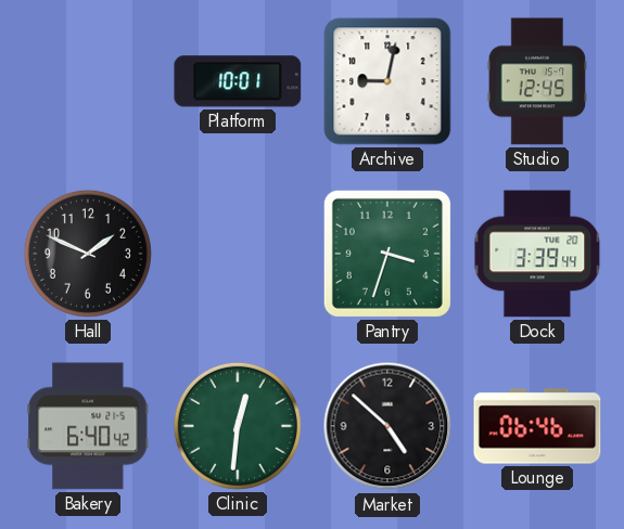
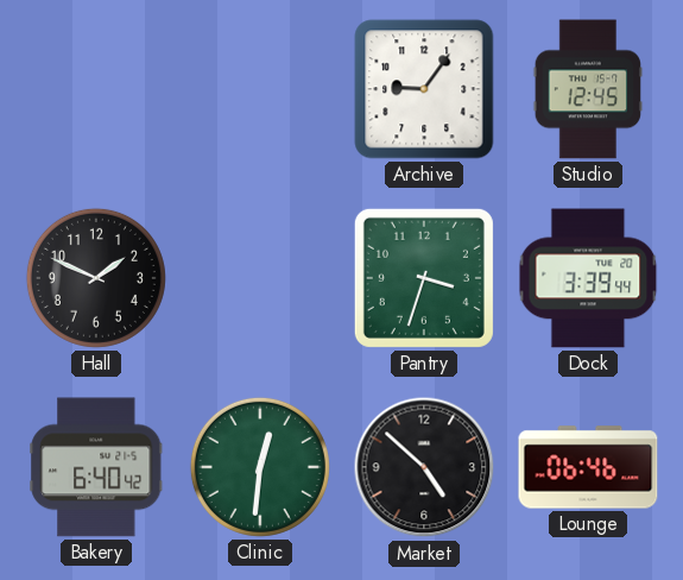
Platform: 10:01 -> none
Archive: 9:02 -> 9:06
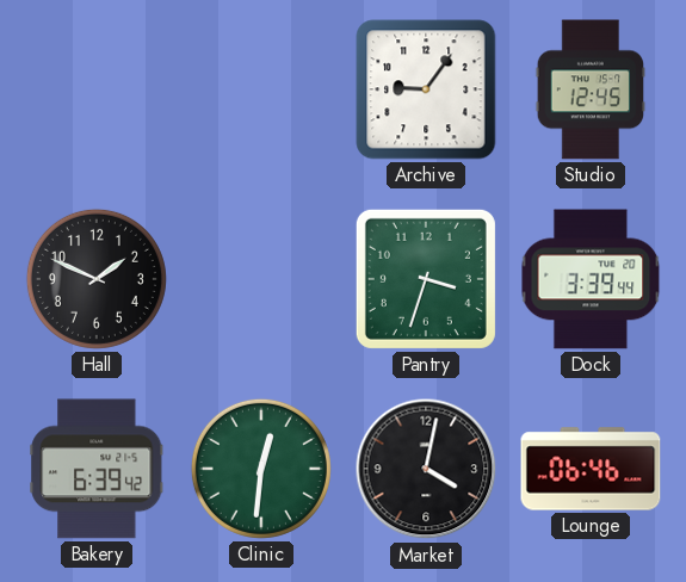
Bakery: 6:40 -> 6:39
Market: 4:52 -> 4:02
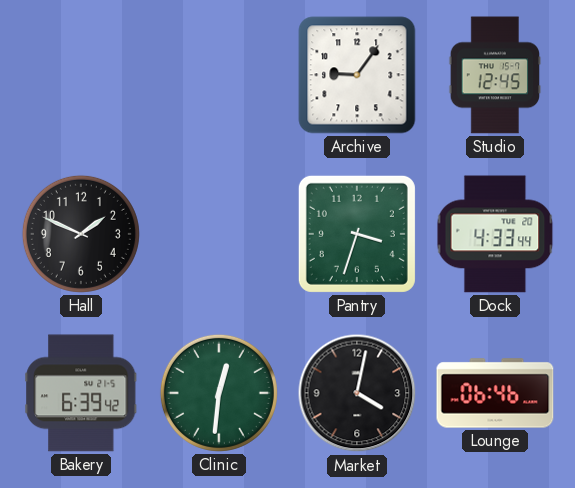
Dock: 3:39 -> 4:33
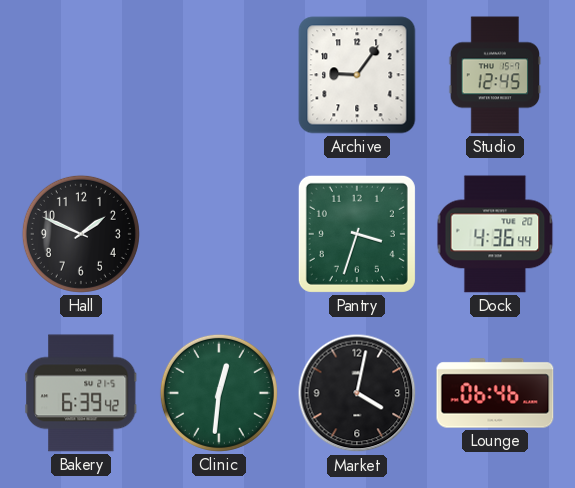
Dock: 4:33 -> 4:36
